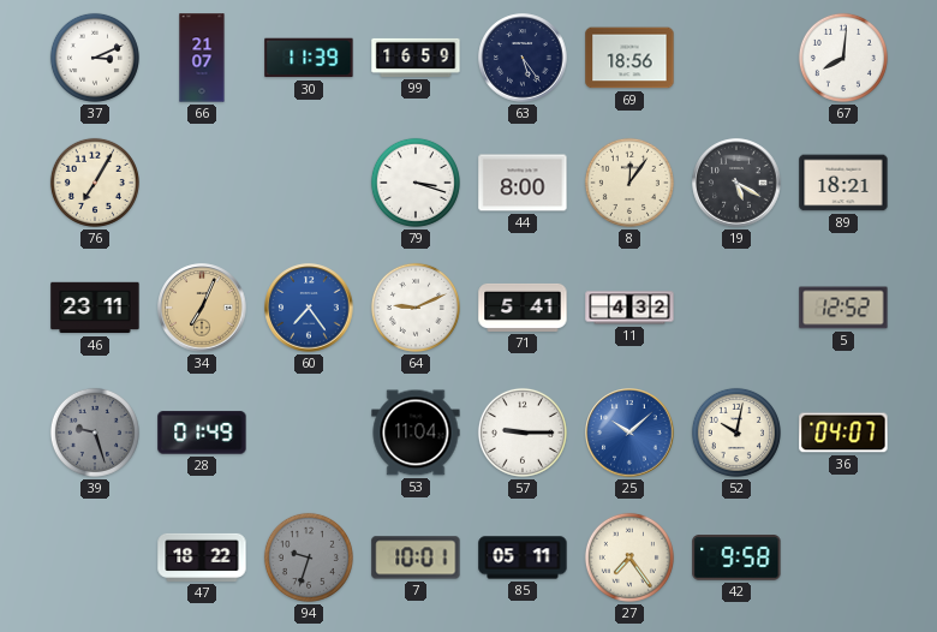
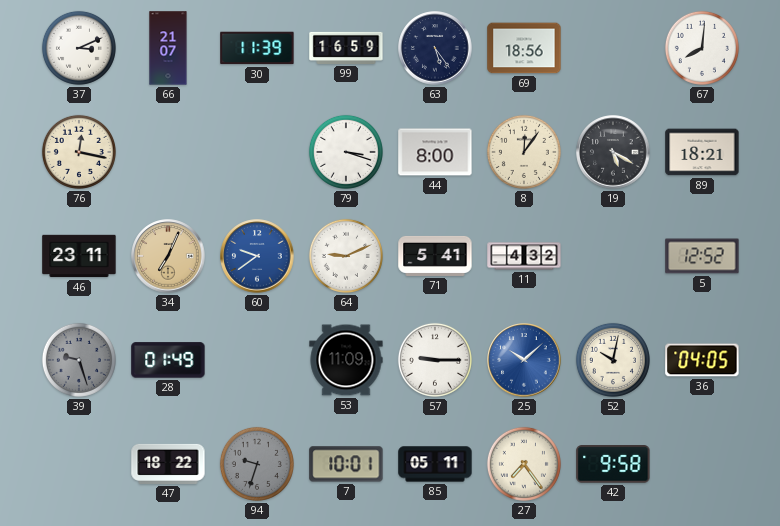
76: 7:05 -> 12:17
60: 7:24 -> 9:39
53: 11:04 -> 11:09
36: 04:07 -> 04:05
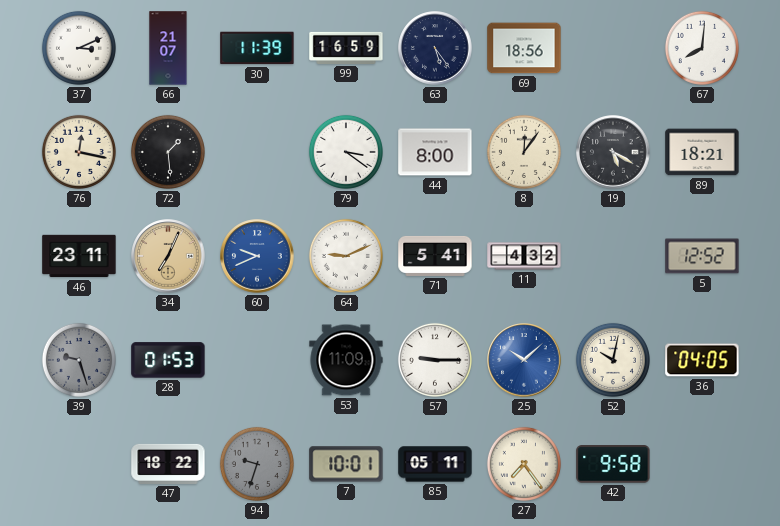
72: none -> 1:29
79: 3:18 -> 3:21
60: 9:39 -> 9:41
28: 01:49 -> 01:53
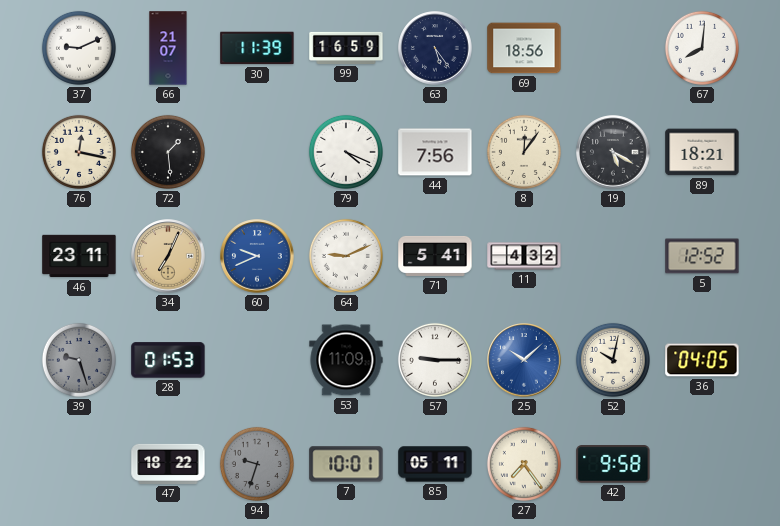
37: 3:11 -> 9:11
79: 3:21 -> 4:19
44: 8:00 -> 7:56
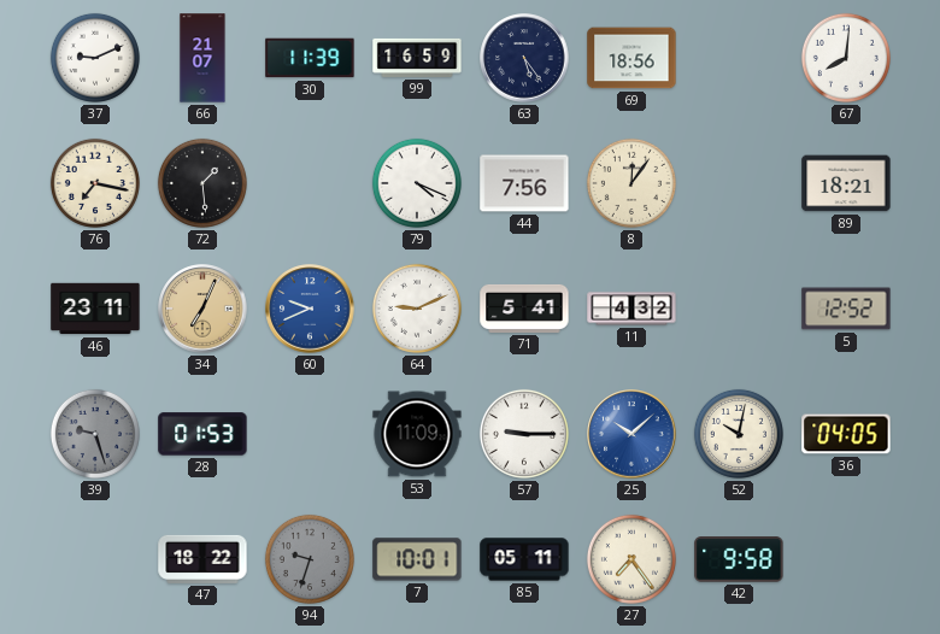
76: 12:17 -> 7:17
19: 5:20 -> none
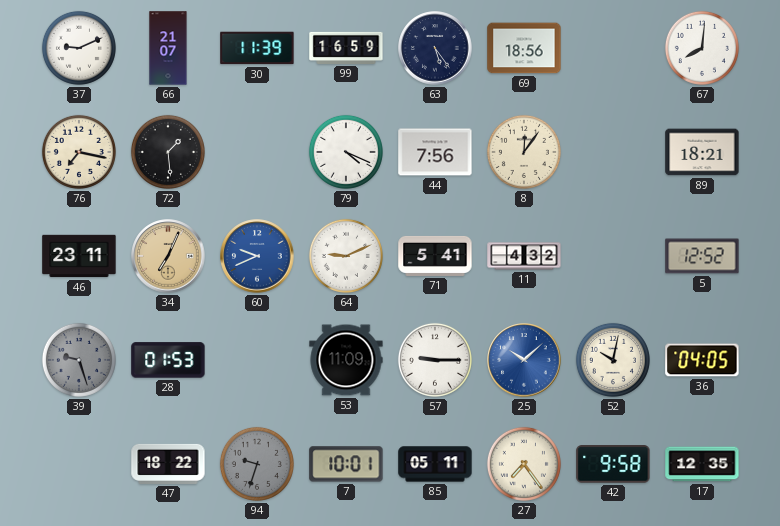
17: none -> 12:35
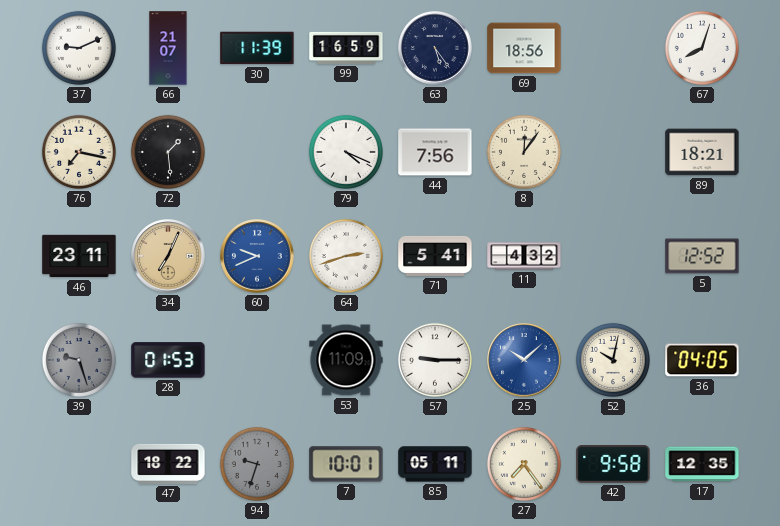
67: 8:01 -> 8:03
64: 9:11 -> 2:42
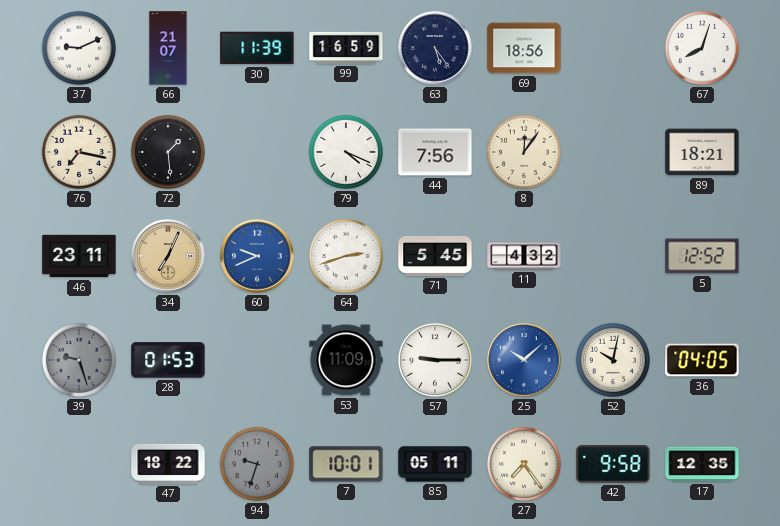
71: 5:41 -> 5:45
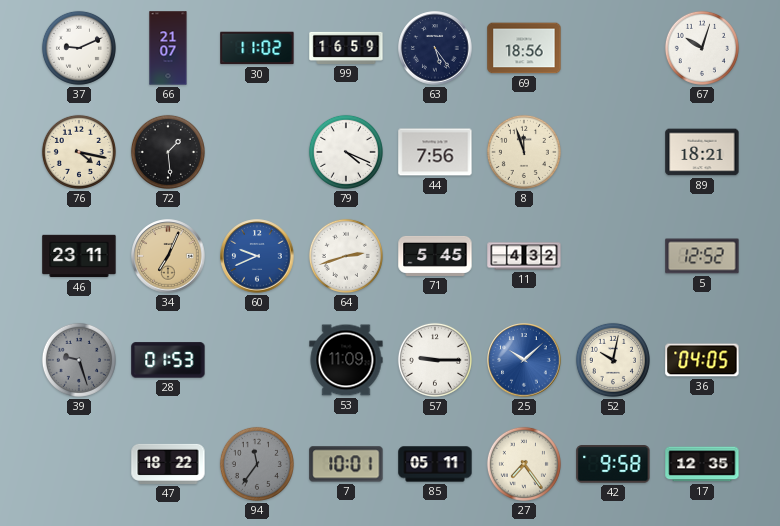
30: 11:39 -> 11:02
67: 8:03 -> 10:03
76: 7:17 -> 4:17
8: 12:06 -> 11:57
94: 9:33 -> 11:36
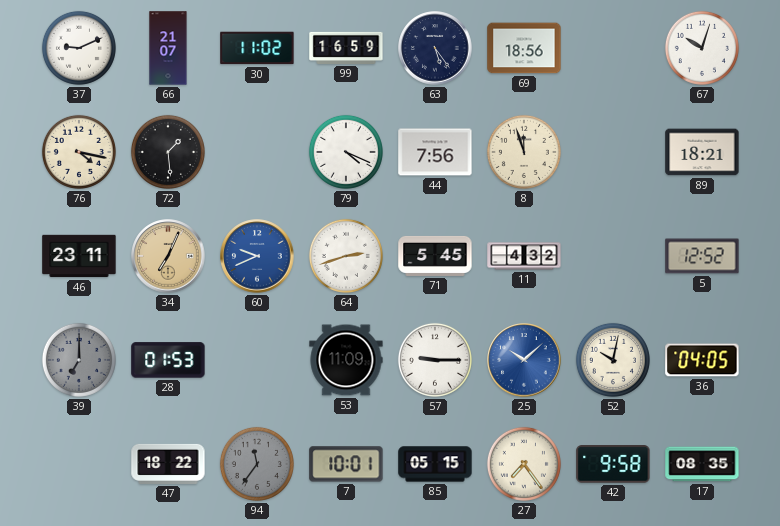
39: 9:27 -> 7:00
85: 05:11 -> 05:15
17: 12:35 -> 08:35
